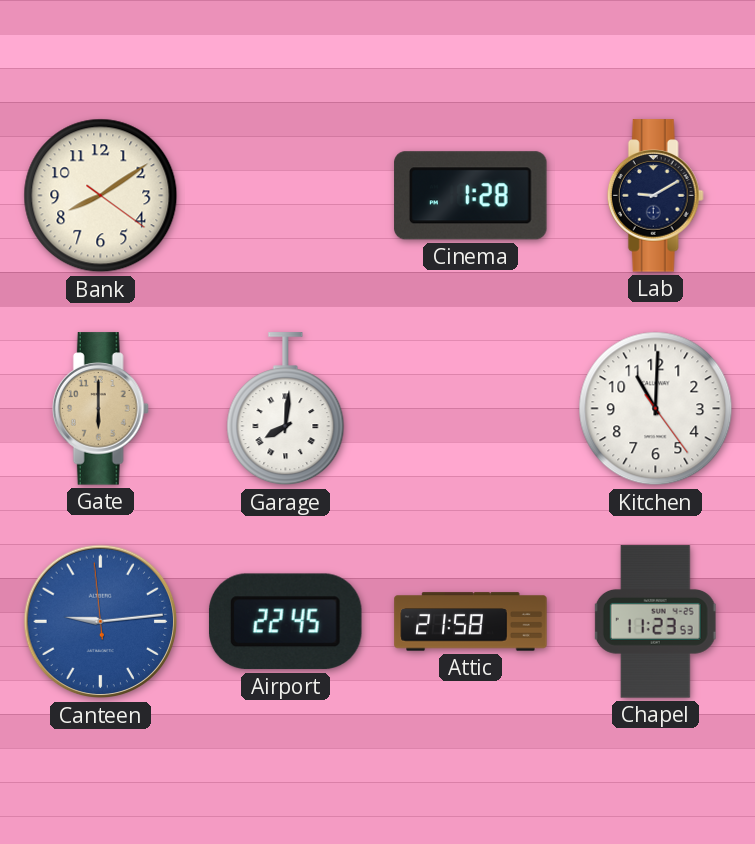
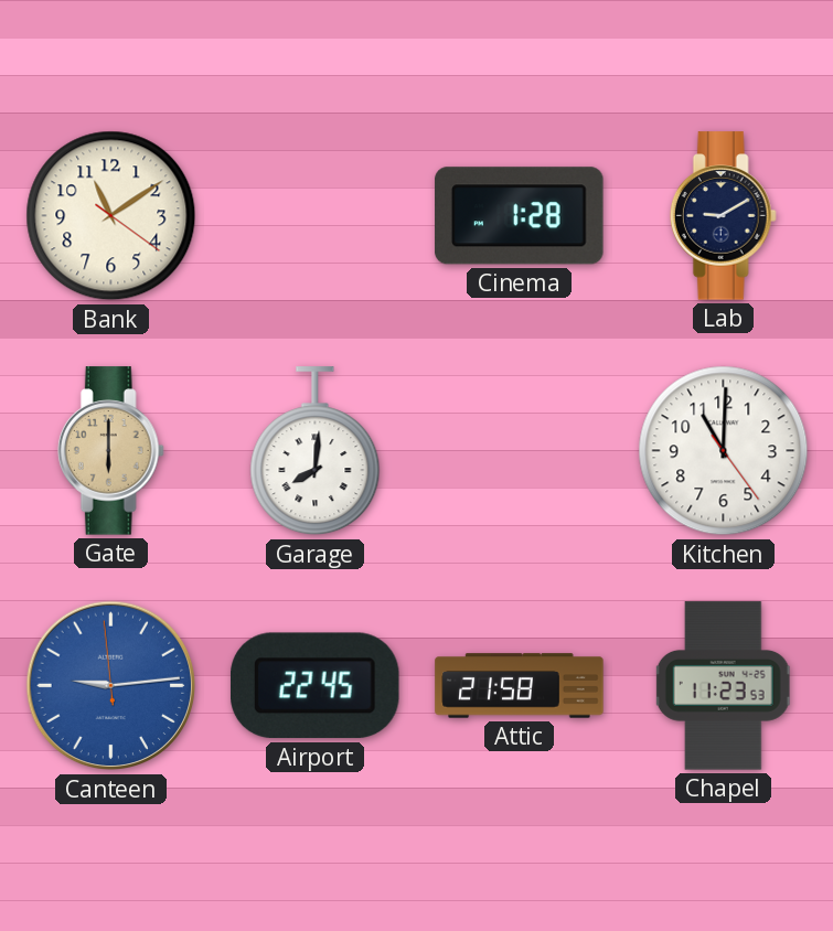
Bank: 8:09 -> 11:09
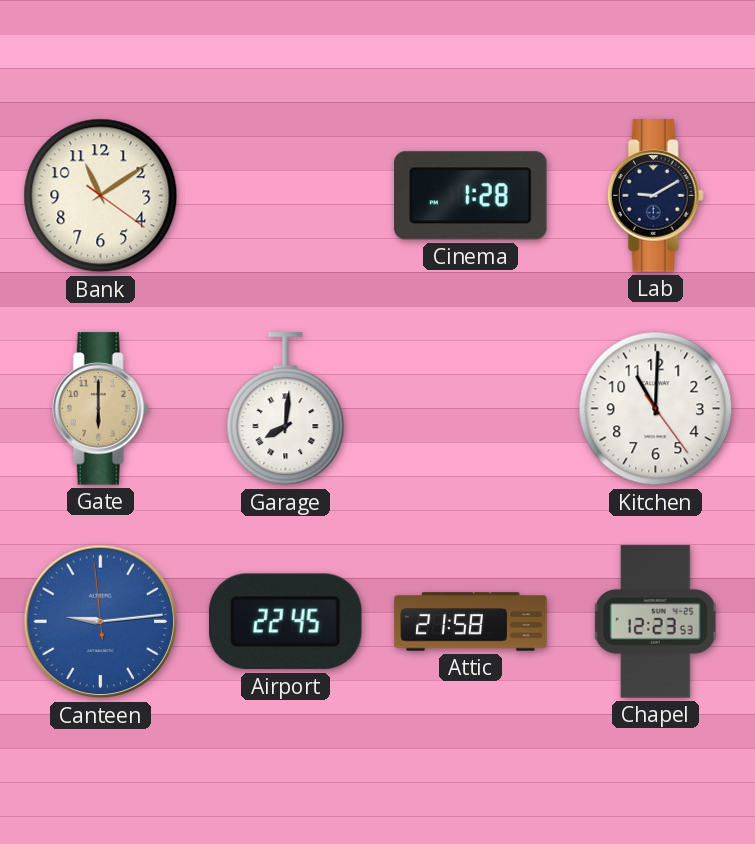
Chapel: 11:23 -> 12:23
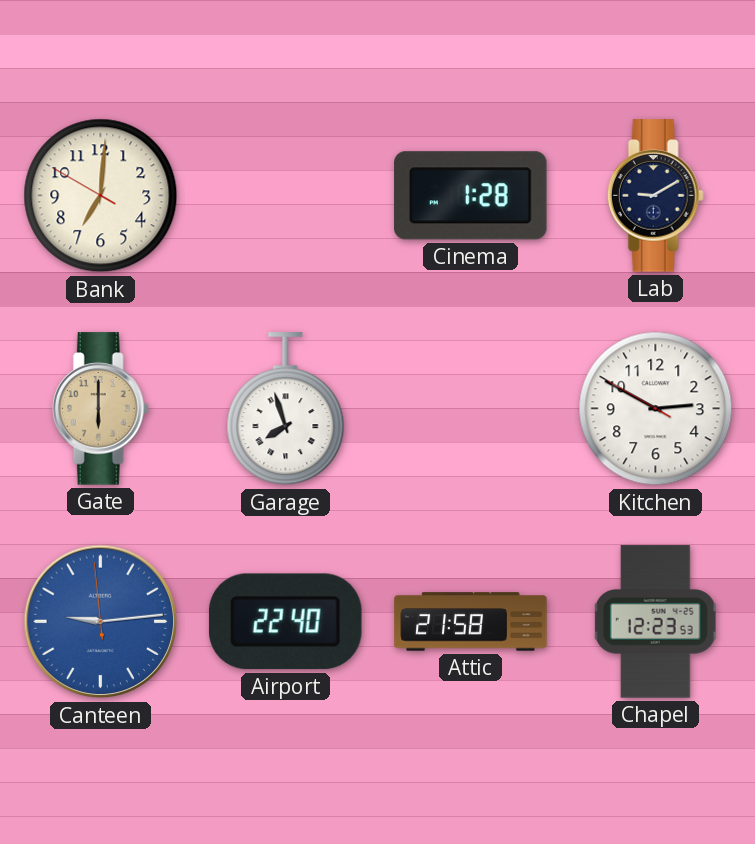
Bank: 11:09 -> 7:00
Garage: 8:01 -> 7:57
Kitchen: 11:00 -> 2:49
Airport: 22:45 -> 22:40
